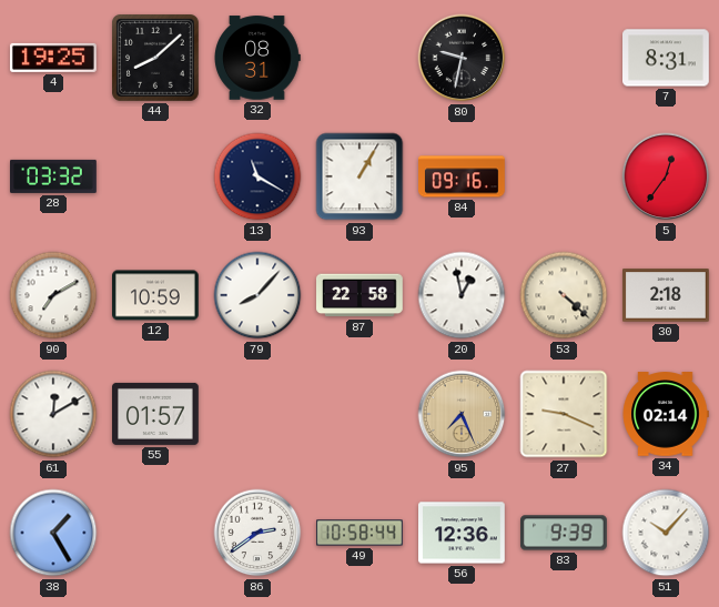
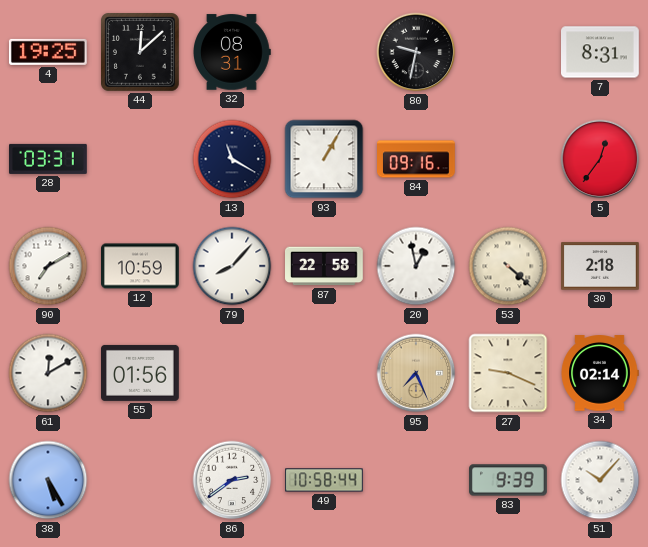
44: 8:08 -> 12:08
28: 03:32 -> 03:31
55: 01:57 -> 01:56
38: 1:25 -> 5:25
56: 12:36 -> none
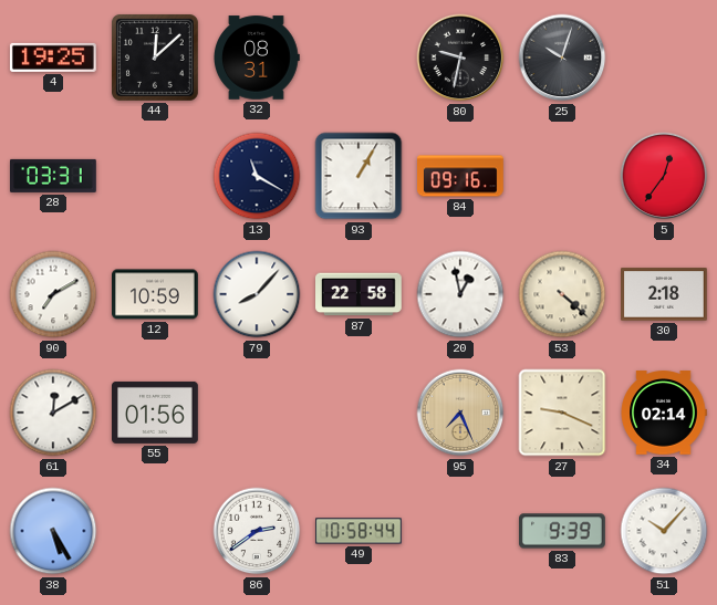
25: none -> 10:03
7: 8:31 -> none
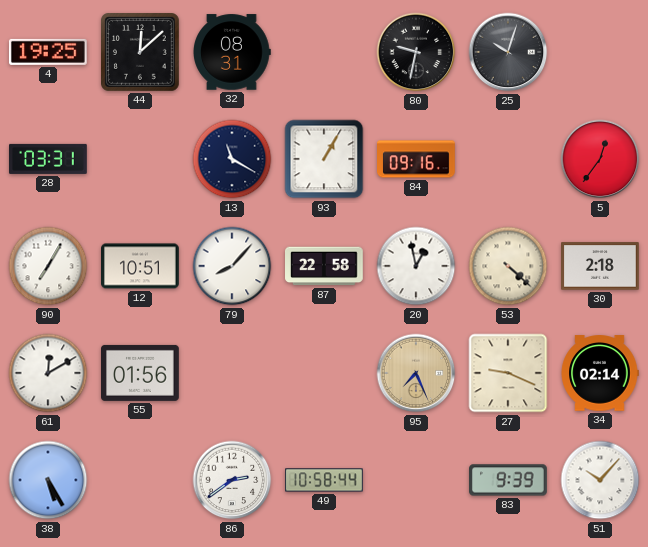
90: 7:10 -> 7:05
12: 10:59 -> 10:51
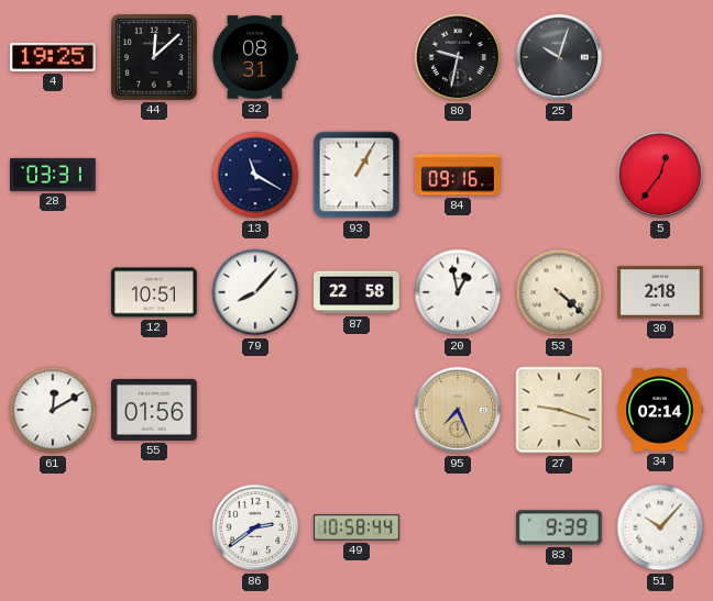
90: 7:05 -> none
27: 9:19 -> 9:18
38: 5:25 -> none
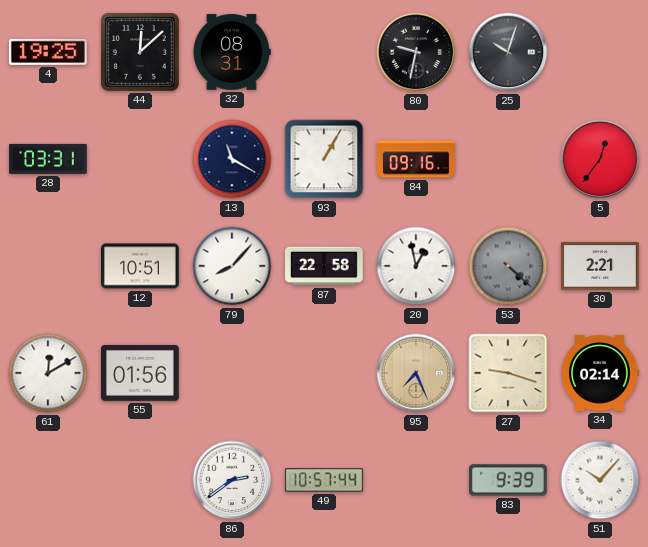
53 dial: cream -> grey
30: 2:18 -> 2:21
49: 10:58 -> 10:57
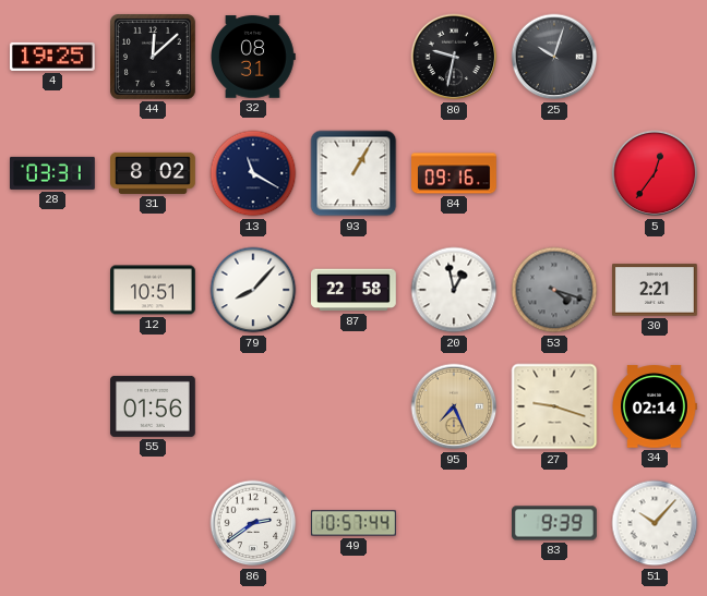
31: none -> 8:02
53: 4:22 -> 4:18
61: 12:10 -> none
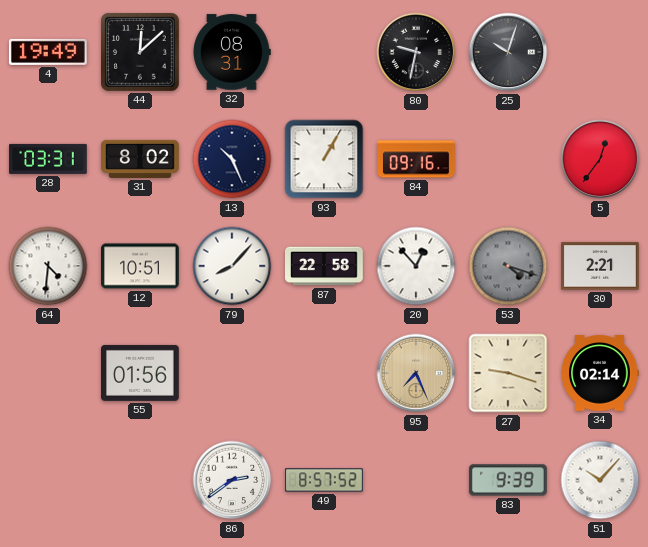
4: 19:25 -> 19:49
13: 11:20 -> 10:26
64: none -> 4:31
20: 12:58 -> 12:53
49: 10:57 -> 8:57
